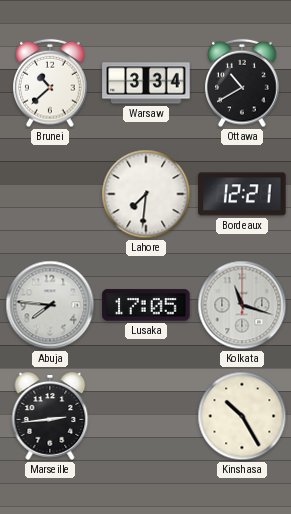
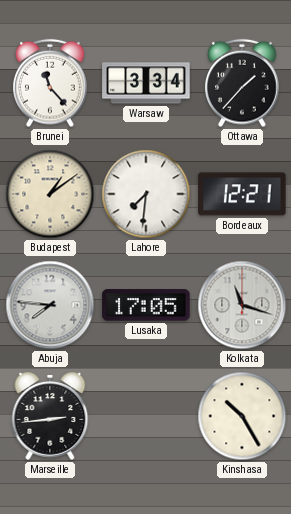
Brunei: 10:38 -> 11:23
Ottawa: 10:40 -> 1:37
Budapest: none -> 1:09
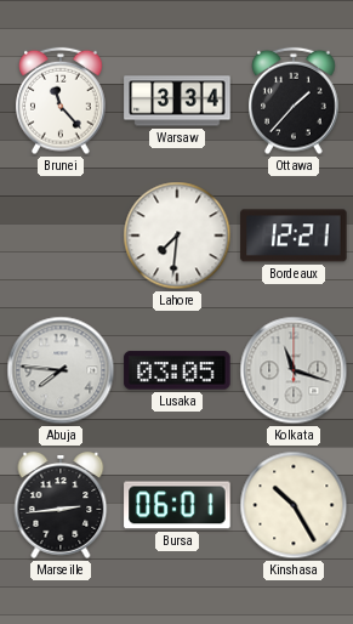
Budapest: 1:09 -> none
Lusaka: 17:05 -> 03:05
Bursa: none -> 06:01
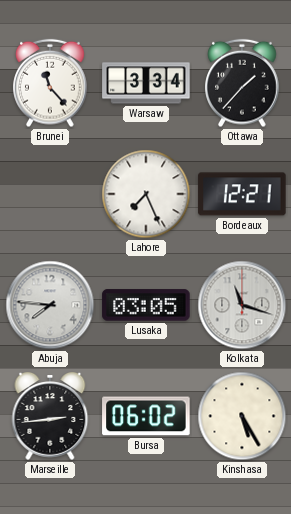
Lahore: 7:31 -> 7:26
Bursa: 06:01 -> 06:02
Kinshasa: 10:25 -> 5:25
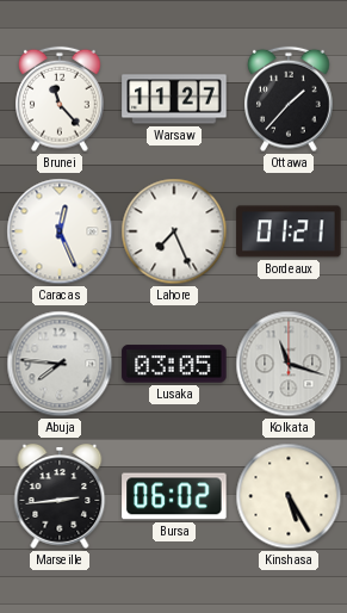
Warsaw: 3:34 -> 11:27
Caracas: none -> 12:26
Bordeaux: 12:21 -> 01:21
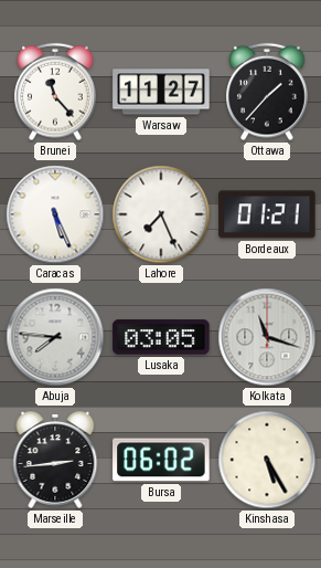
Caracas: 12:26 -> 5:26
